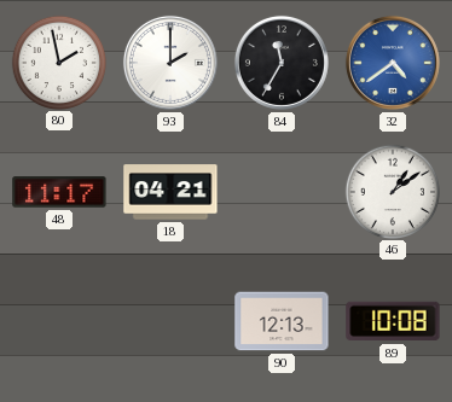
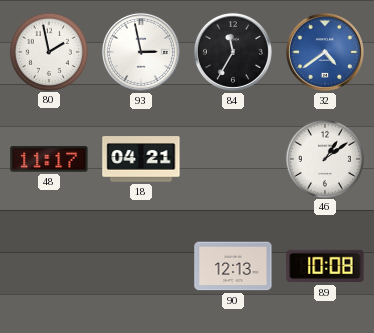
93: 2:00 -> 2:58
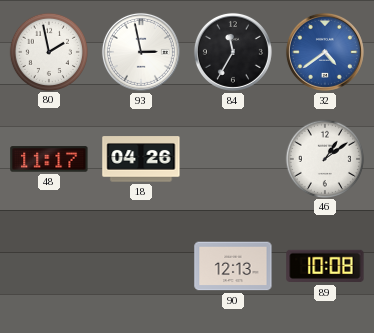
18: 04:21 -> 04:26
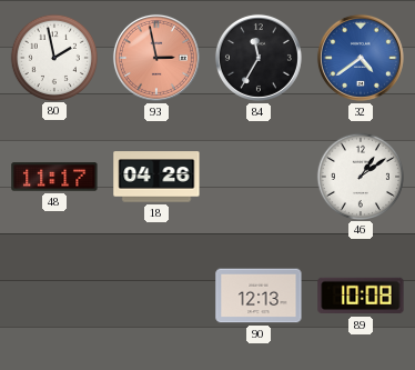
93 dial: white -> salmon
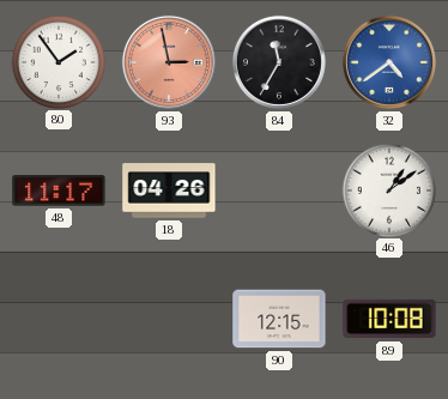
80: 1:58 -> 1:54
90: 12:13 -> 12:15
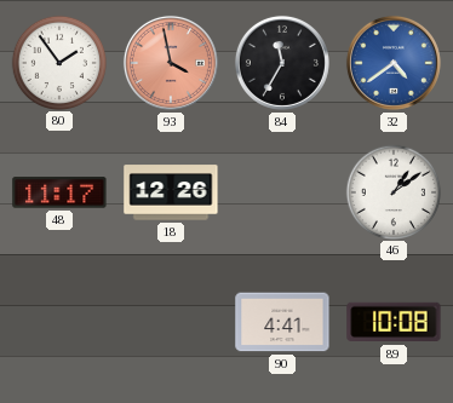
93: 2:58 -> 3:58
18: 04:26 -> 12:26
90: 12:15 -> 4:41
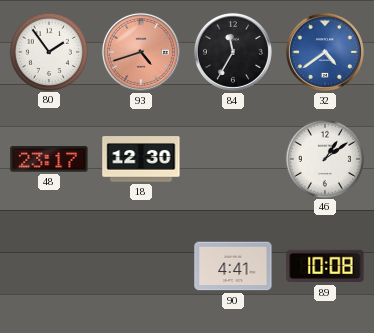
93: 3:58 -> 4:42
48: 11:17 -> 23:17
18: 12:26 -> 12:30
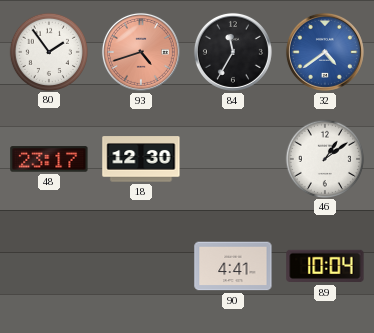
89: 10:08 -> 10:04
